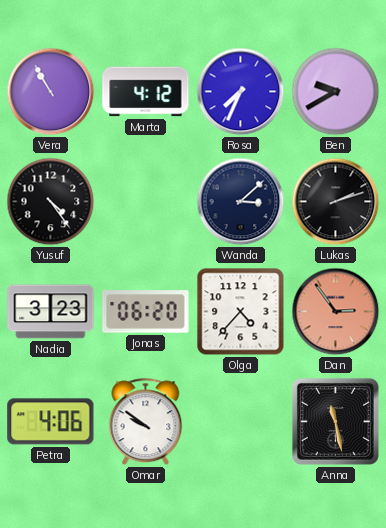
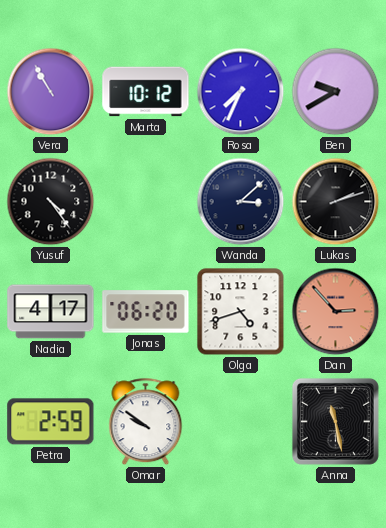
Marta: 4:12 -> 10:12
Nadia: 3:23 -> 4:17
Olga: 4:37 -> 4:42
Dan: 2:54 -> 2:53
Petra: 4:06 -> 2:59
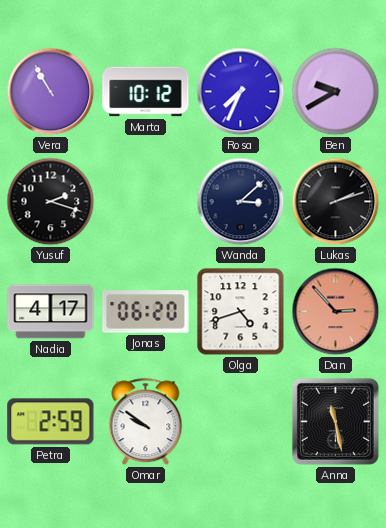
Yusuf: 4:24 -> 2:18
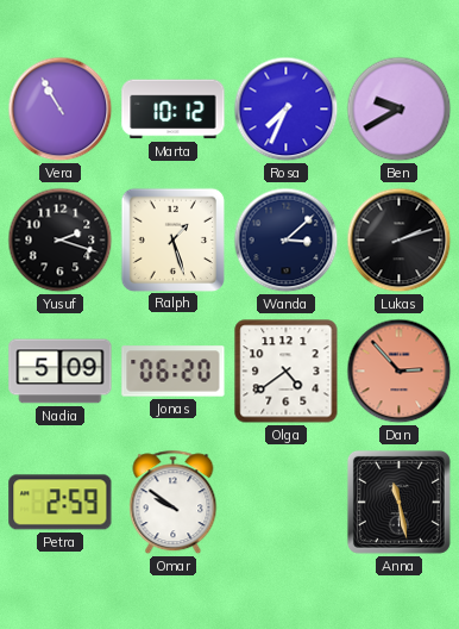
Ralph: none -> 1:27
Nadia: 4:17 -> 5:09
Olga: 4:42 -> 4:39
